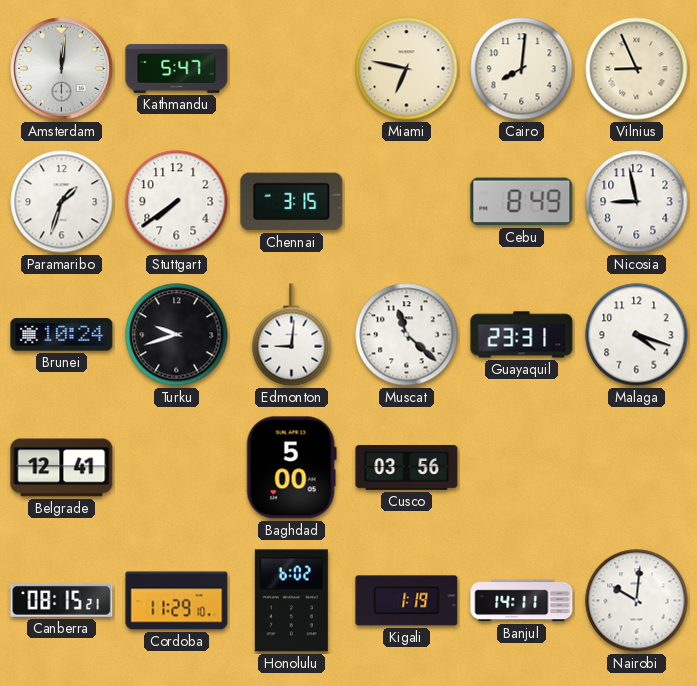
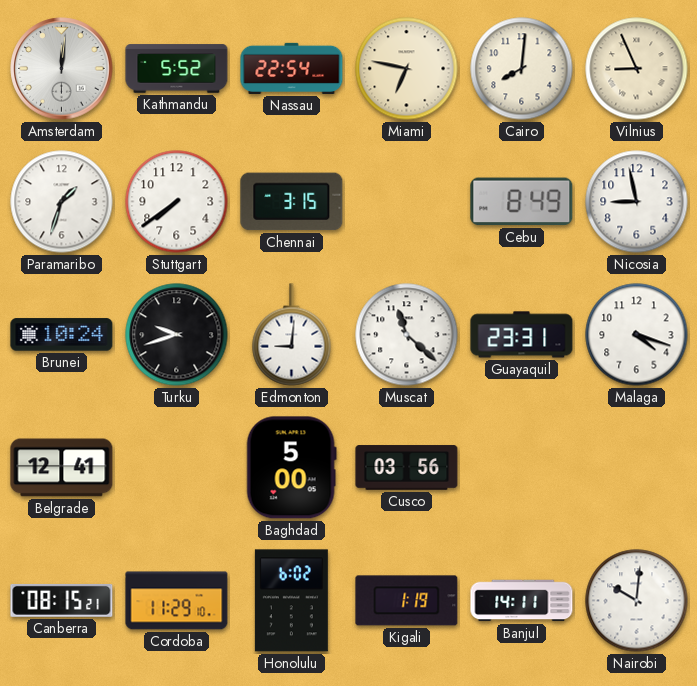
Kathmandu: 5:47 -> 5:52
Nassau: none -> 22:54
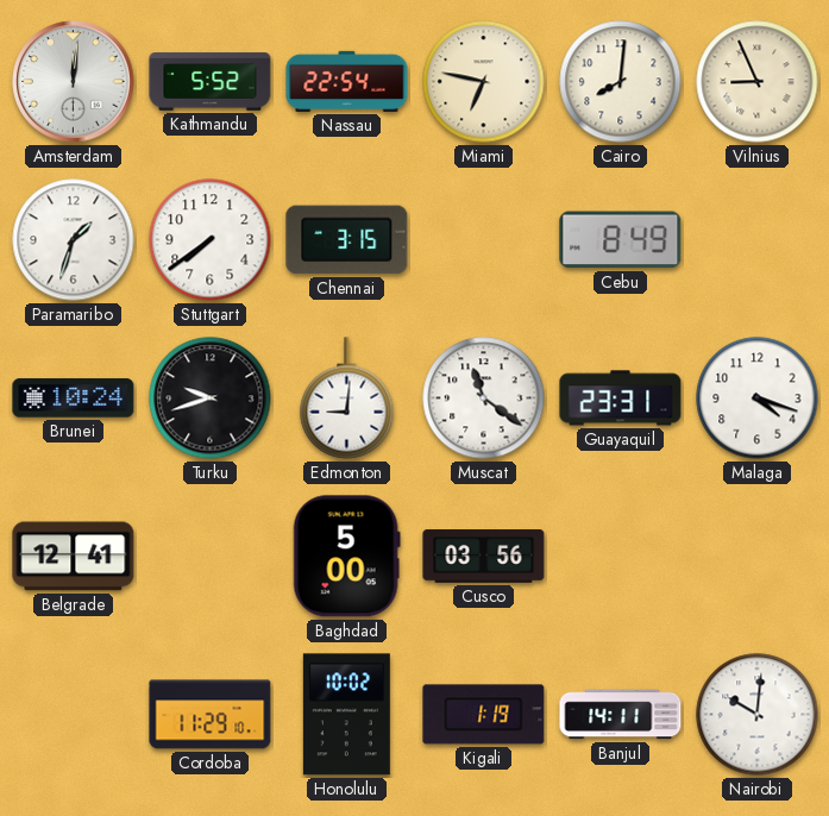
Nicosia: 8:58 -> none
Muscat: 11:22 -> 11:21
Canberra: 08:15 -> none
Honolulu: 6:02 -> 10:02
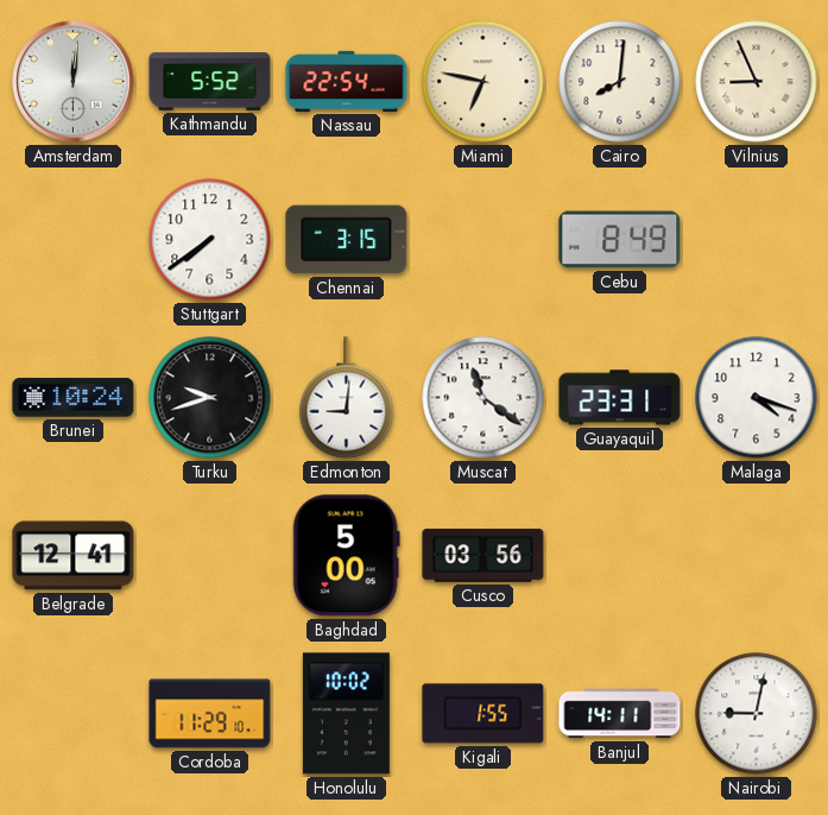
Paramaribo: 1:33 -> none
Kigali: 1:19 -> 1:55
Nairobi: 10:01 -> 9:02
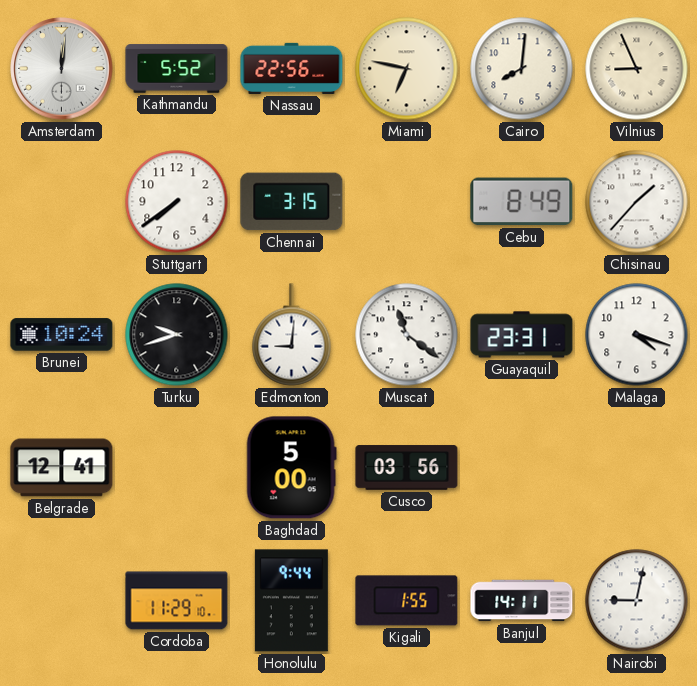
Nassau: 22:54 -> 22:56
Chisinau: none -> 1:37
Honolulu: 10:02 -> 9:44
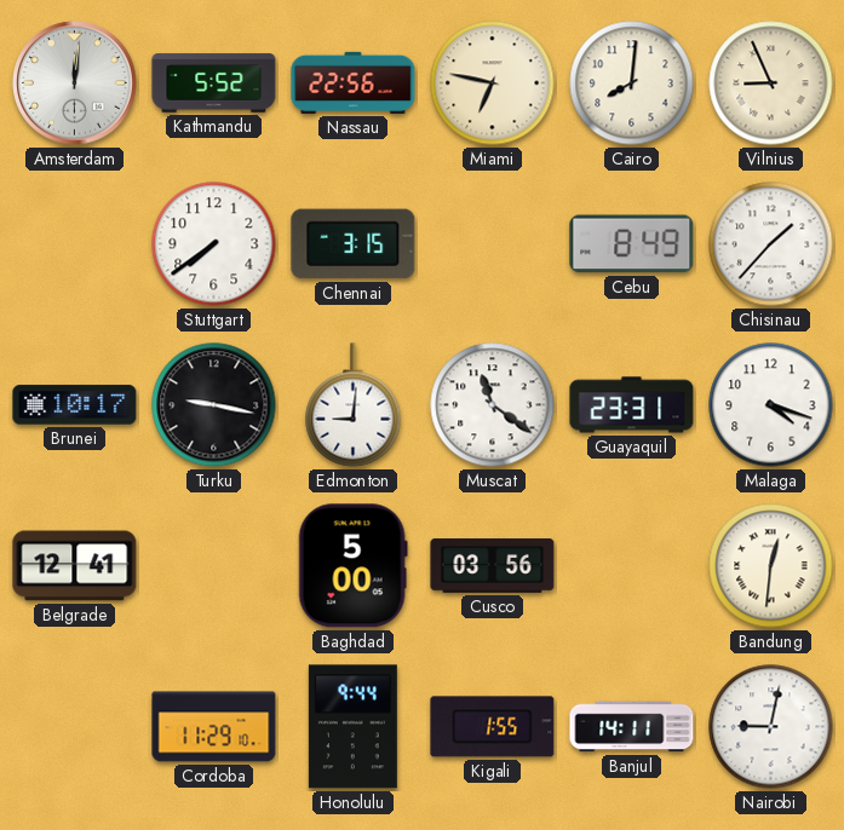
Brunei: 10:24 -> 10:17
Turku: 9:42 -> 9:17
Bandung: none -> 12:31
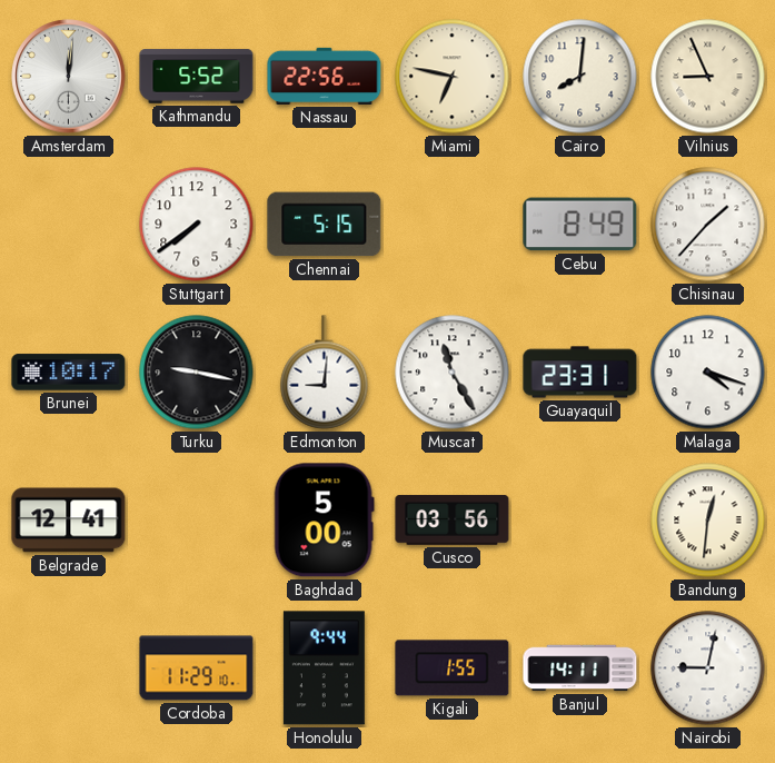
Chennai: 3:15 -> 5:15
Muscat: 11:21 -> 11:25
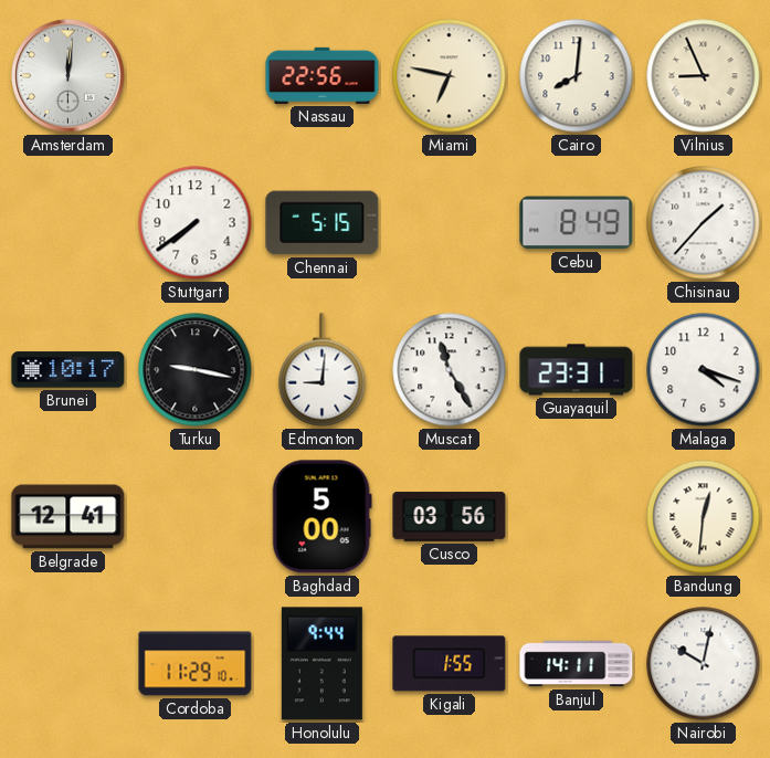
Kathmandu: 5:52 -> none
Nairobi: 9:02 -> 10:02
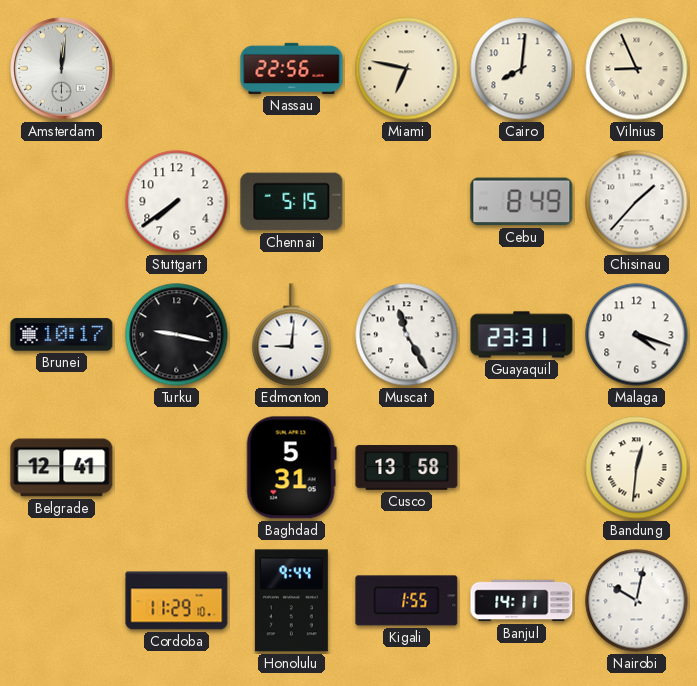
Baghdad: 5:00 -> 5:31
Cusco: 03:56 -> 13:58
